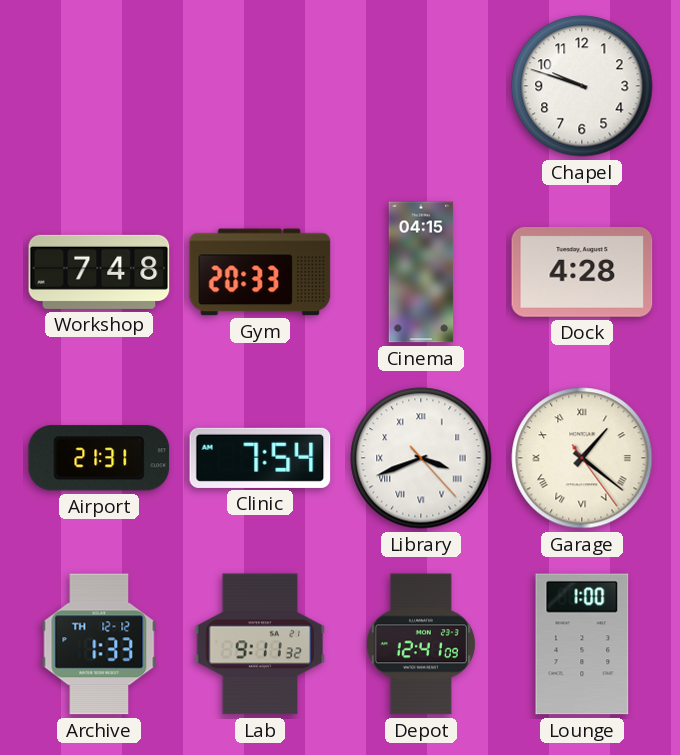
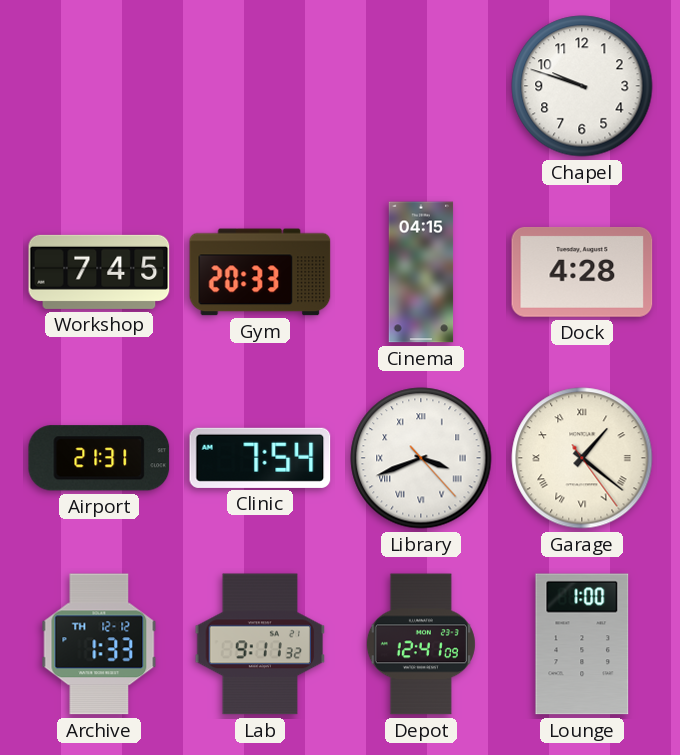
Workshop: 7:48 -> 7:45
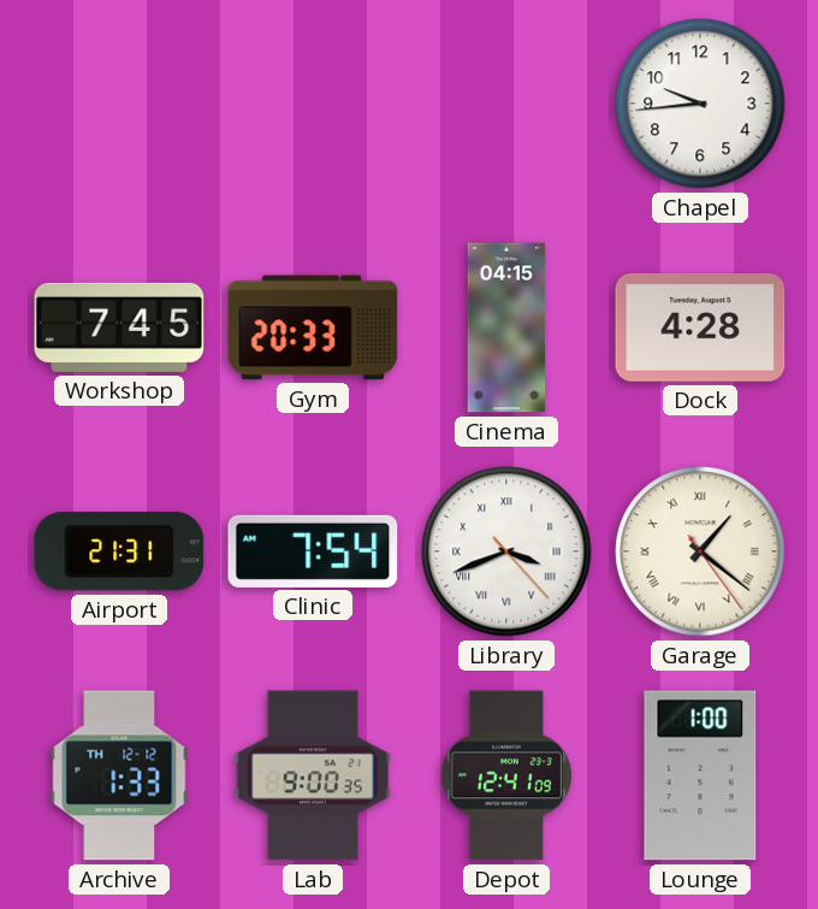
Chapel: 9:48 -> 9:44
Lab: 9:11 -> 9:00
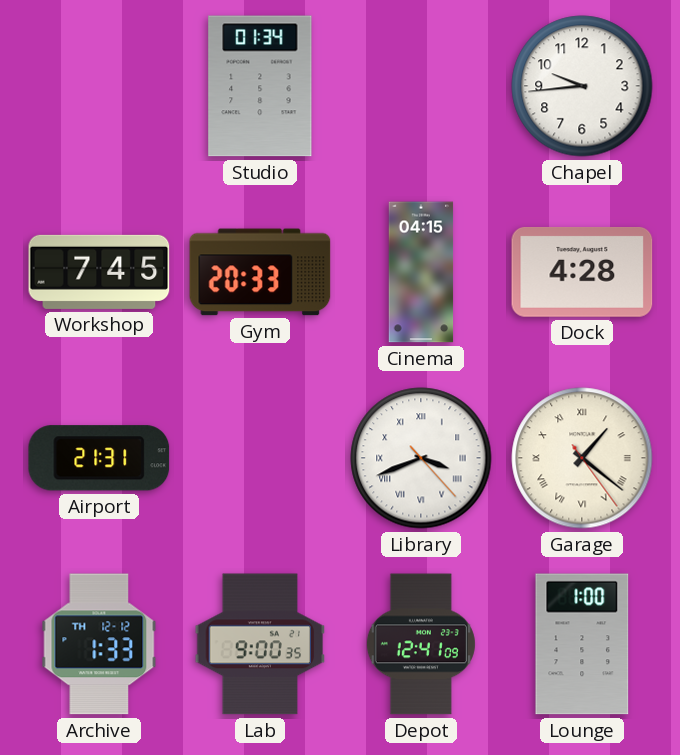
Studio: none -> 01:34
Clinic: 7:54 -> none
